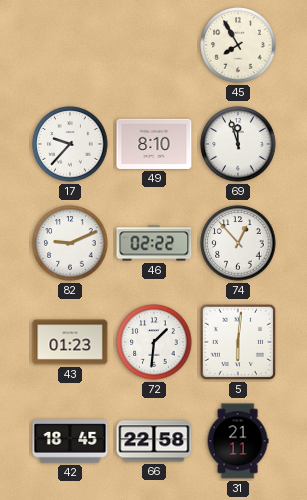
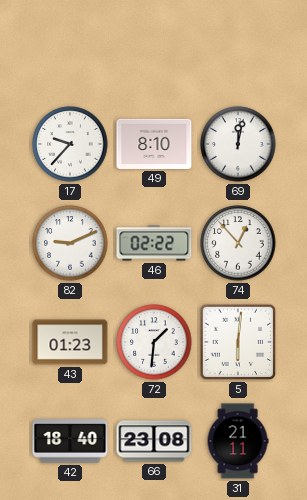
45: 7:55 -> none
69: 11:57 -> 12:02
42: 18:45 -> 18:40
66: 22:58 -> 23:08
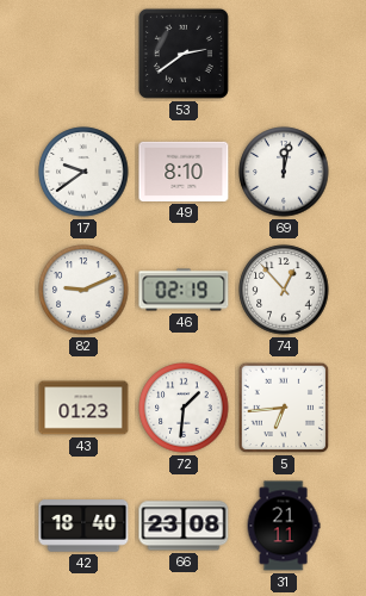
53: none -> 2:39
17: 9:37 -> 9:39
46: 02:22 -> 02:19
5: 6:01 -> 6:44
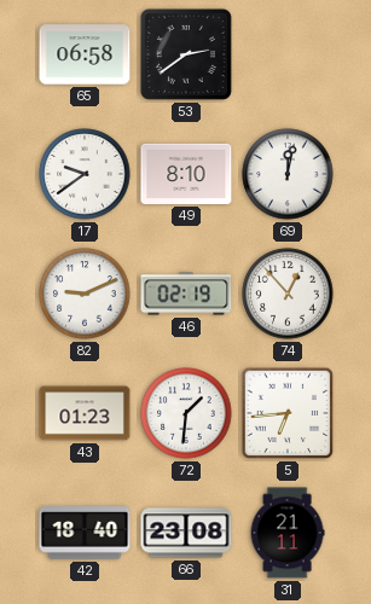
65: none -> 06:58
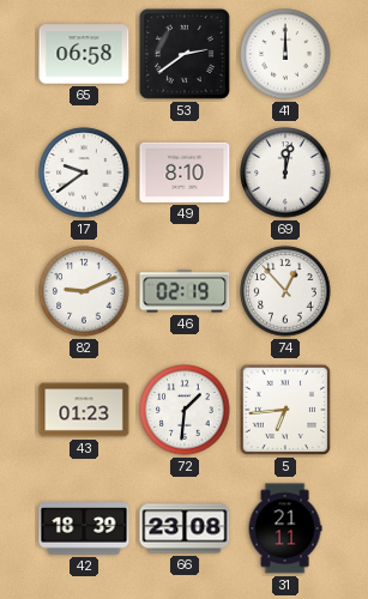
41: none -> 12:00
42: 18:40 -> 18:39
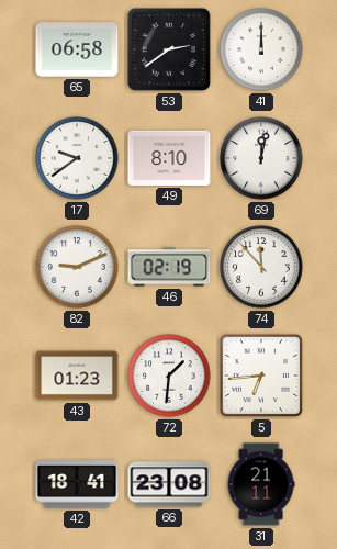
74: 12:53 -> 11:53
42: 18:39 -> 18:41
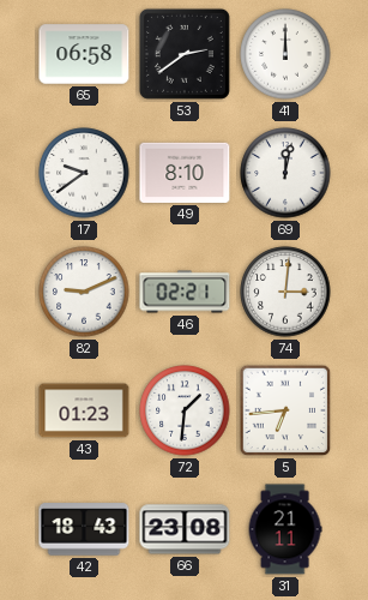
46: 02:19 -> 02:21
74: 11:53 -> 3:01
42: 18:41 -> 18:43
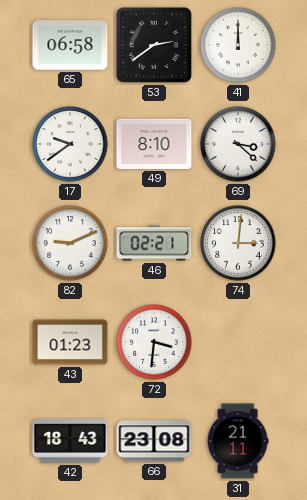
69: 12:02 -> 3:22
72: 1:31 -> 3:31
5: 6:44 -> none
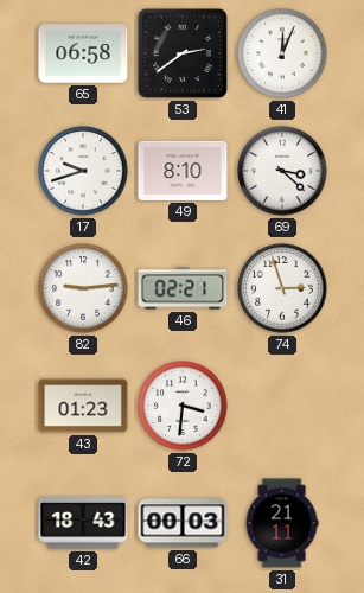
41: 12:00 -> 12:04
17: 9:39 -> 9:42
82: 9:11 -> 9:14
74: 3:01 -> 2:57
66: 23:08 -> 00:03
